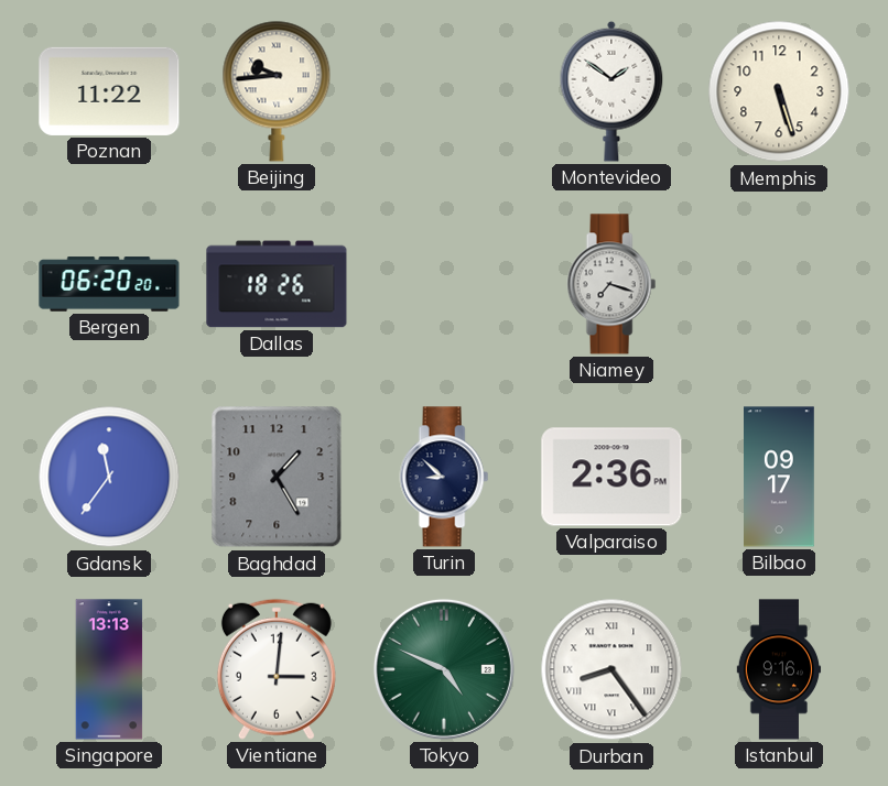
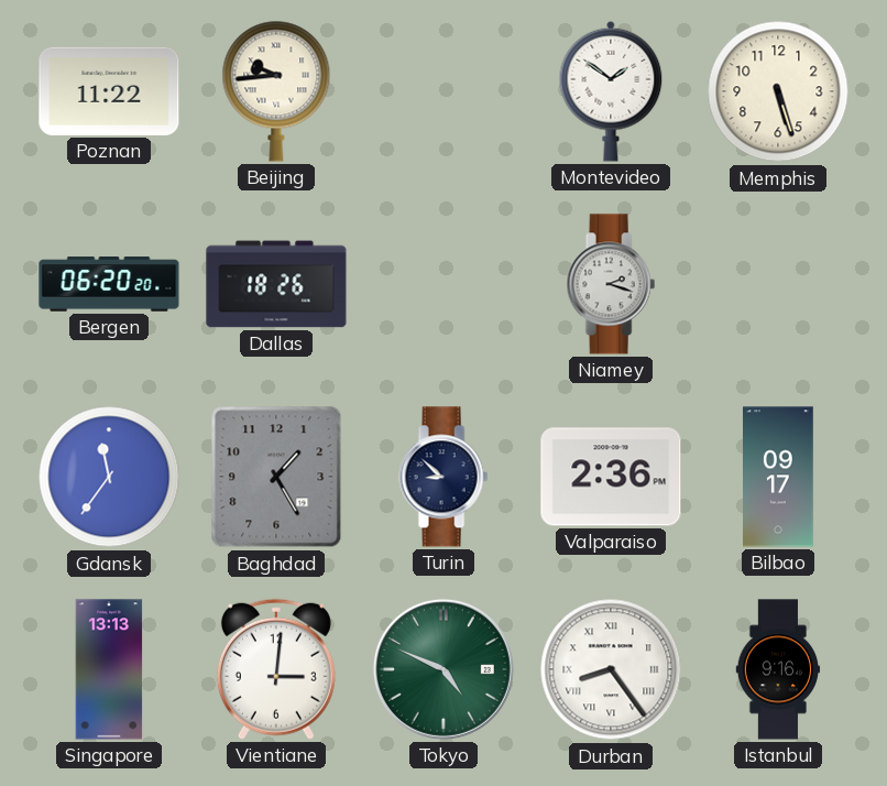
Niamey: 7:18 -> 2:18
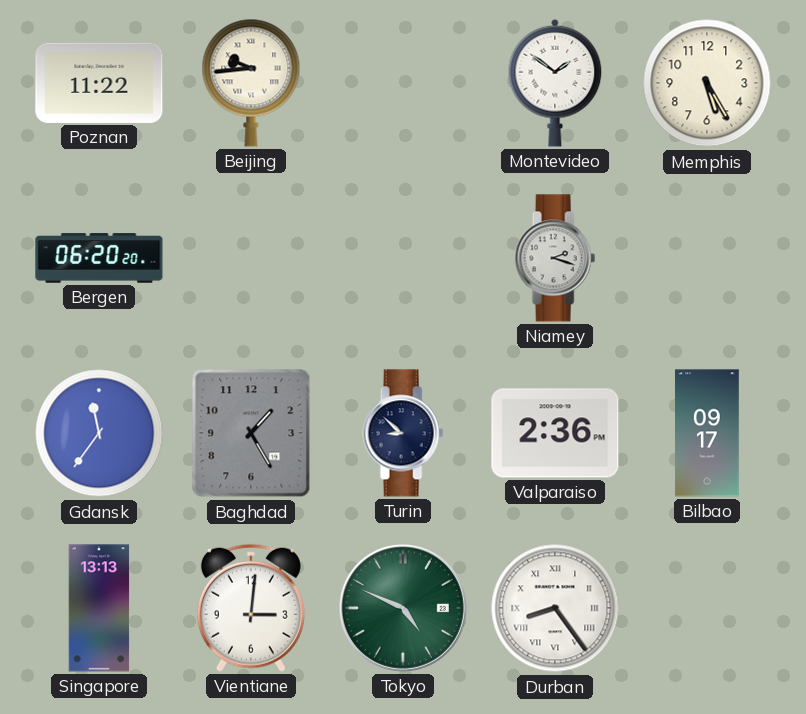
Memphis: 5:27 -> 5:25
Dallas: 18:26 -> none
Istanbul: 9:16 -> none
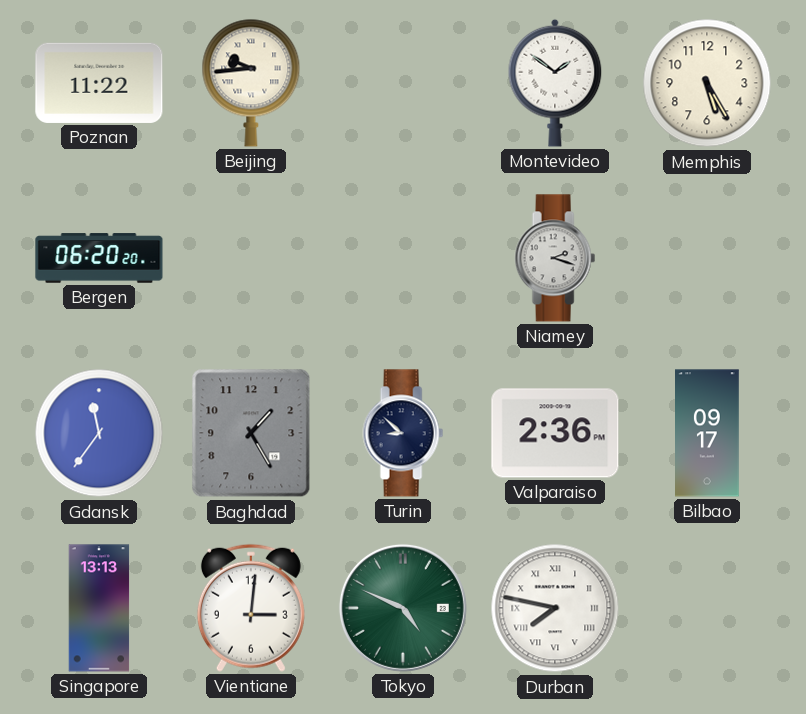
Durban: 8:24 -> 7:47
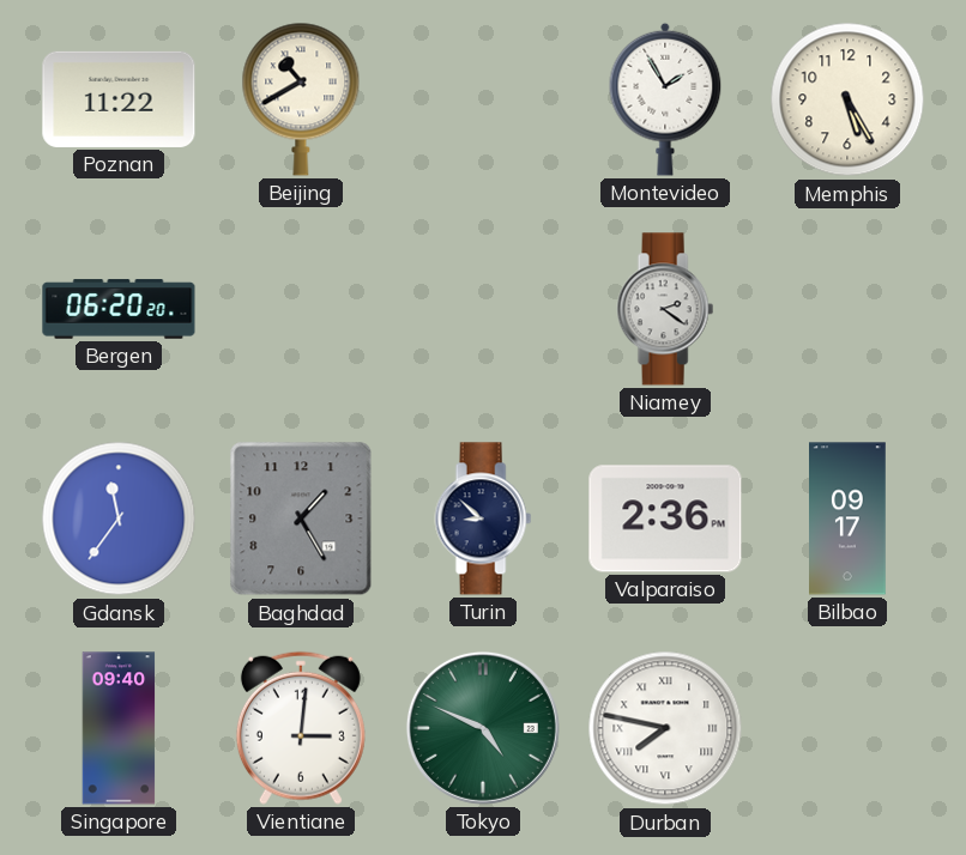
Beijing: 9:44 -> 10:40
Montevideo: 1:51 -> 1:55
Niamey: 2:18 -> 2:21
Singapore: 13:13 -> 09:40
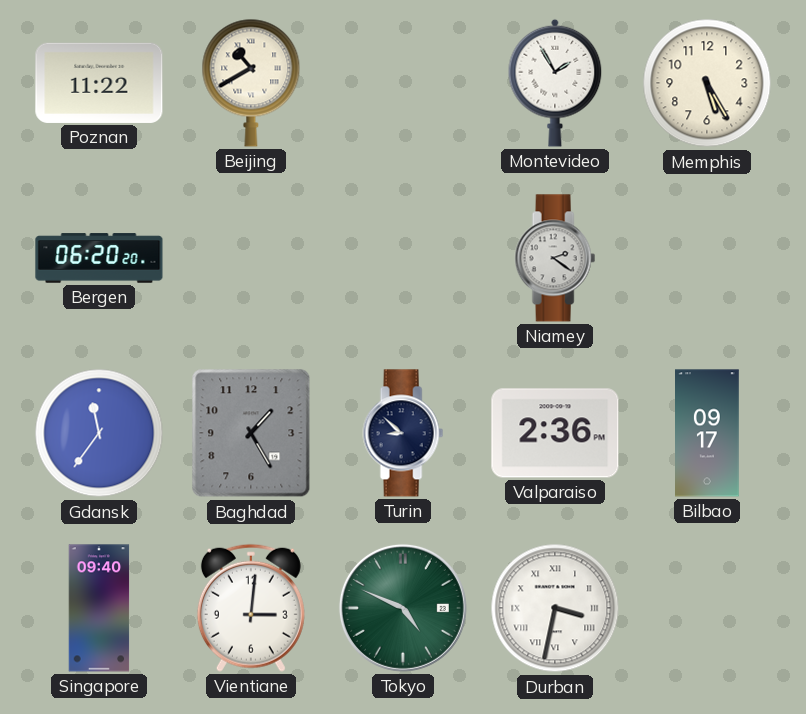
Durban: 7:47 -> 3:32
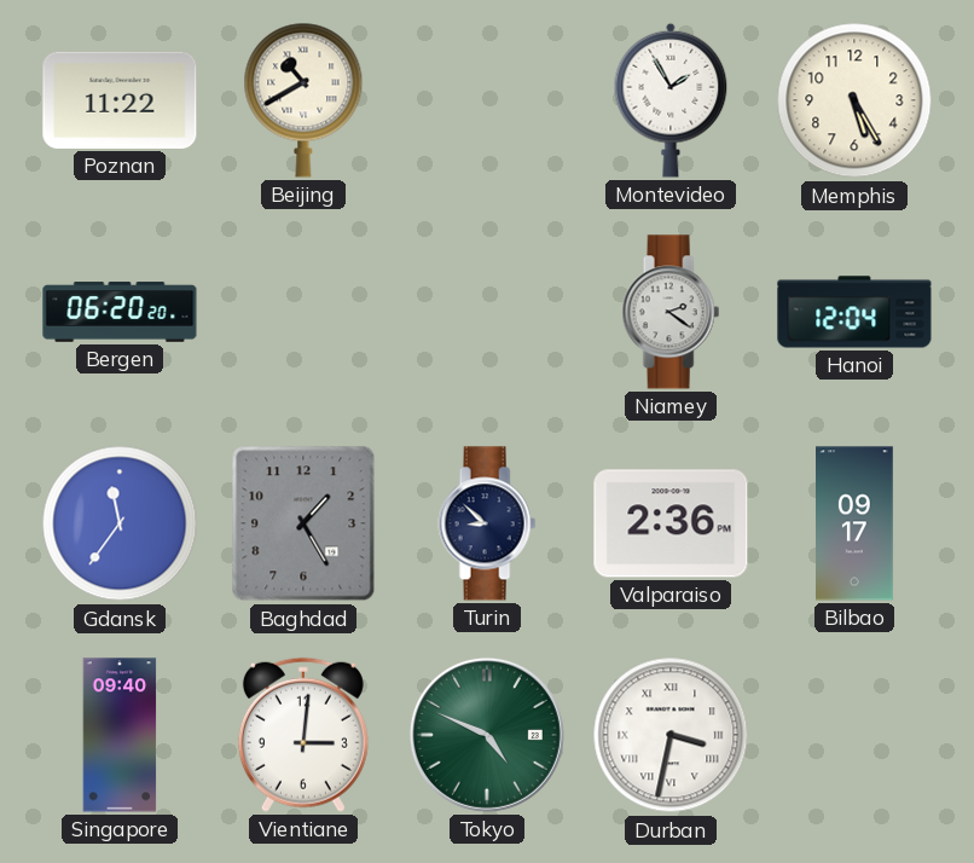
Hanoi: none -> 12:04
